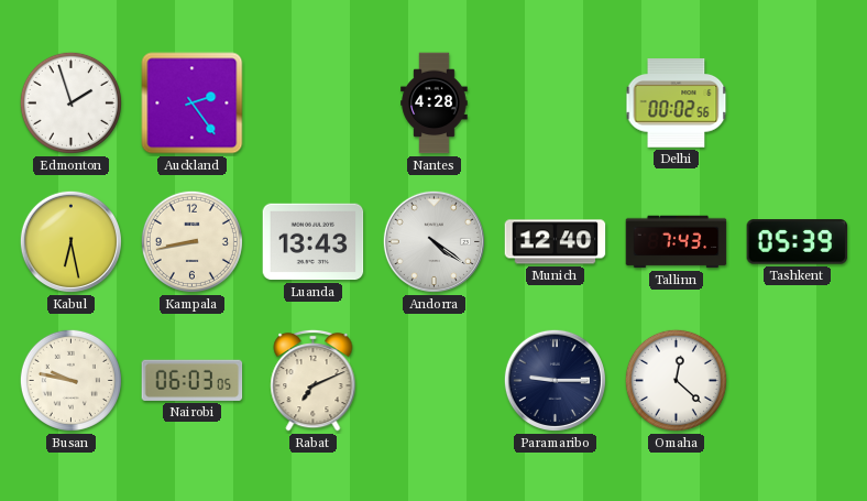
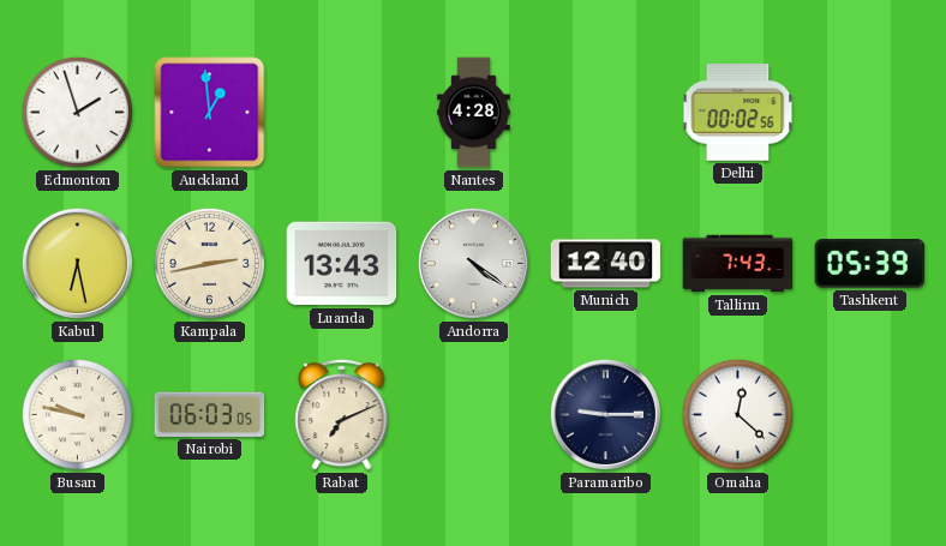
Auckland: 2:24 -> 12:59
Kampala: 8:43 -> 2:43
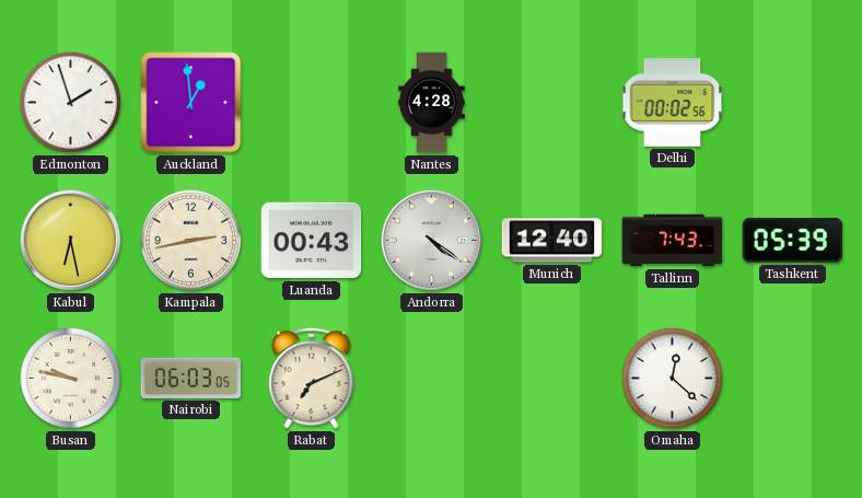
Luanda: 13:43 -> 00:43
Paramaribo: 9:15 -> none
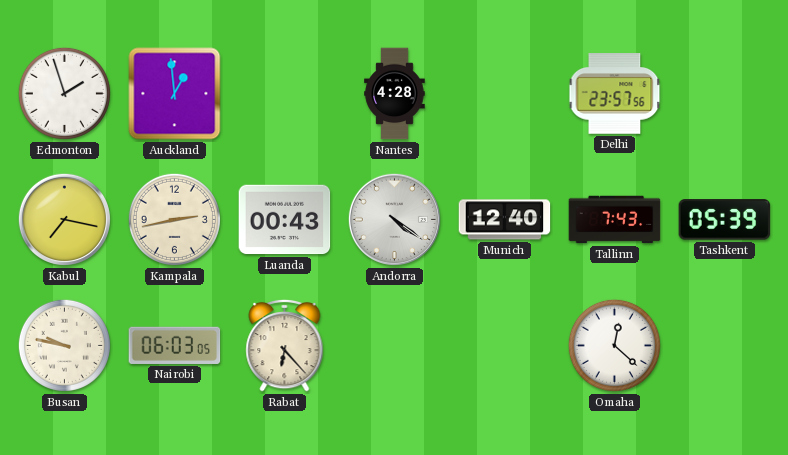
Delhi: 00:02 -> 23:57
Kabul: 6:28 -> 7:17
Rabat: 7:11 -> 6:23
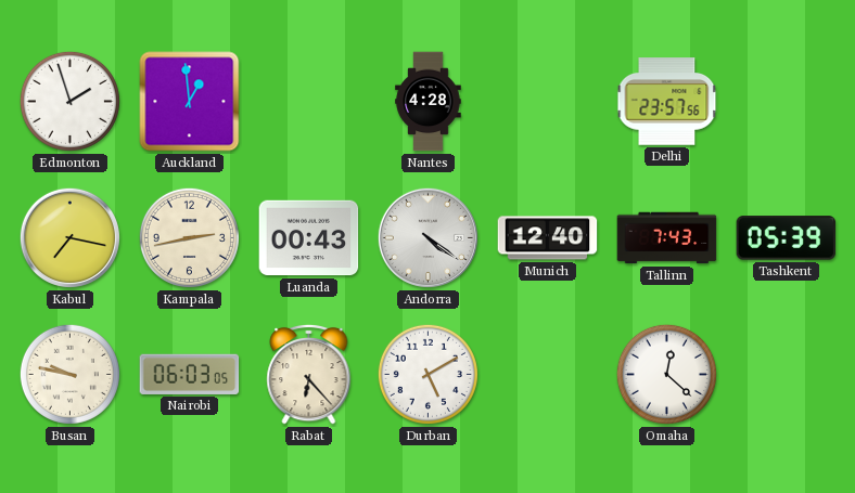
Durban: none -> 5:10
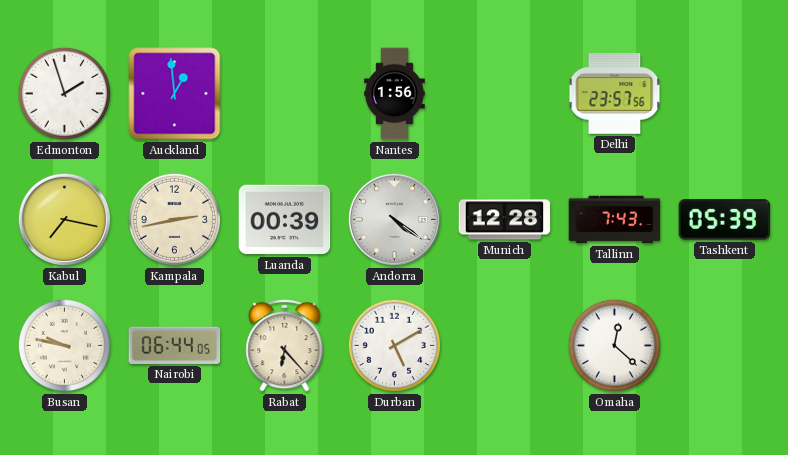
Nantes: 4:28 -> 1:56
Luanda: 00:43 -> 00:39
Munich: 12:40 -> 12:28
Nairobi: 06:03 -> 06:44
